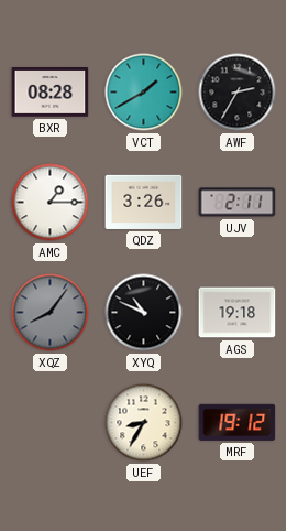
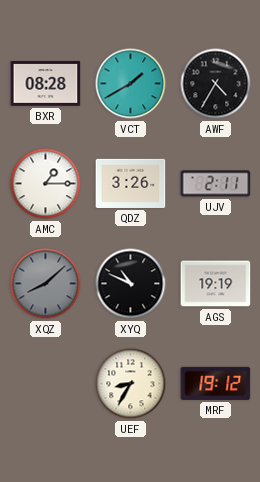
AWF: 2:35 -> 4:35
XQZ: 8:06 -> 8:08
AGS: 19:18 -> 19:19
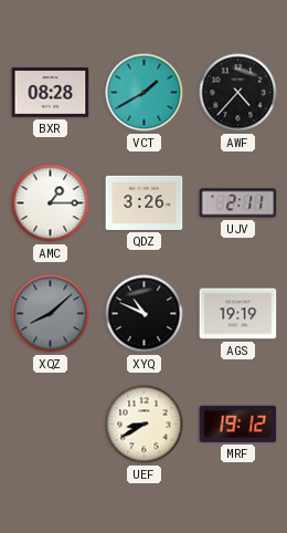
AWF: 4:35 -> 4:37
UEF: 8:35 -> 8:40
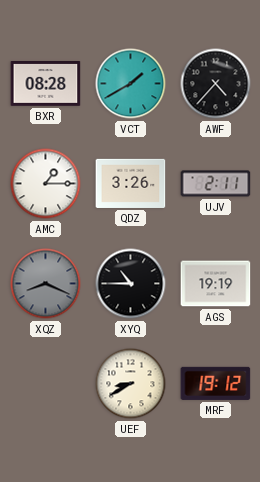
XQZ: 8:08 -> 8:19
XYQ: 10:49 -> 10:45
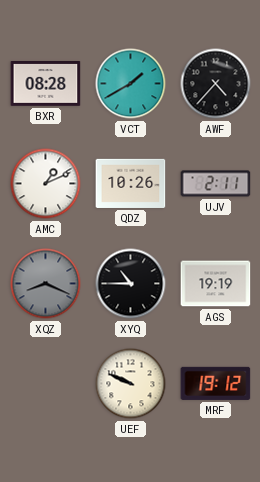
AMC: 1:15 -> 1:11
QDZ: 3:26 -> 10:26
UEF: 8:40 -> 9:49
